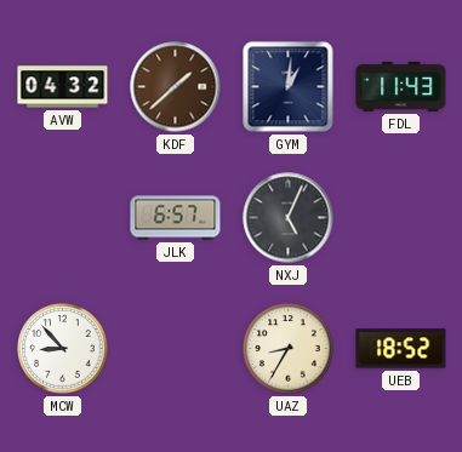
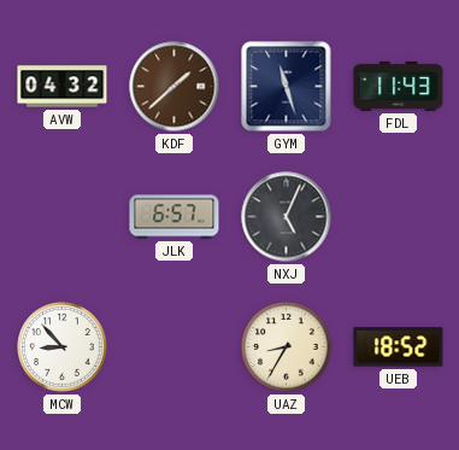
GYM: 1:01 -> 11:27
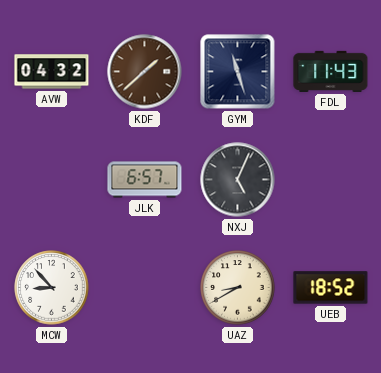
UAZ: 8:35 -> 8:40
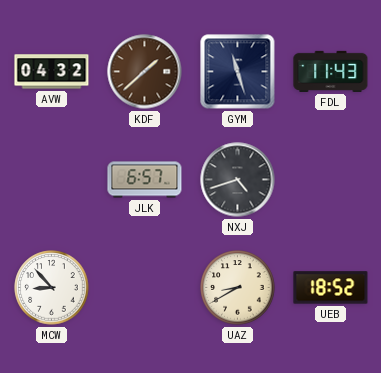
NXJ: 5:04 -> 4:42
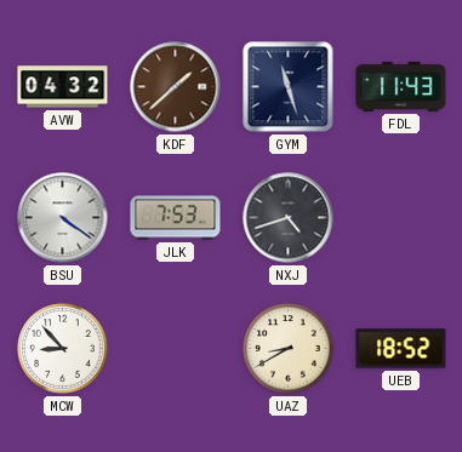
BSU: none -> 4:21
JLK: 6:57 -> 7:53
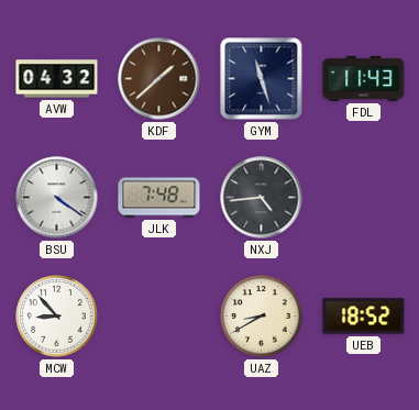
JLK: 7:53 -> 7:48
NXJ: 4:42 -> 4:44
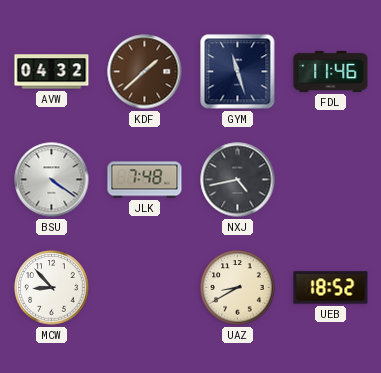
FDL: 11:43 -> 11:46
NXJ: 4:44 -> 4:43
